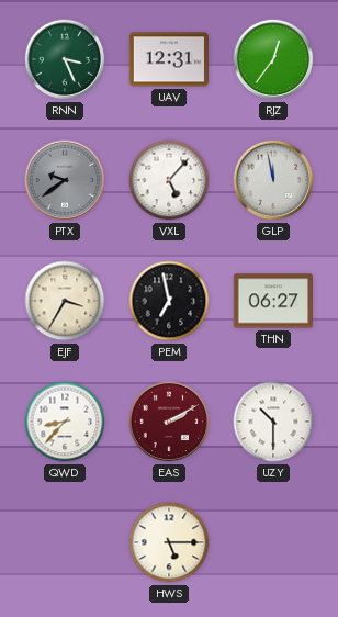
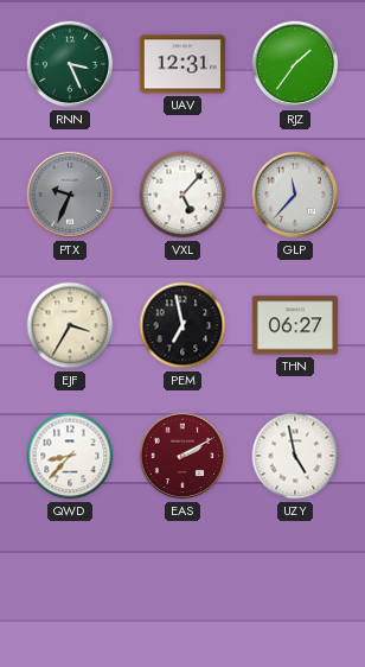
RJZ: 12:36 -> 1:36
PTX: 9:39 -> 9:34
GLP: 11:58 -> 11:37
UZY: 10:30 -> 4:58
HWS: 5:15 -> none
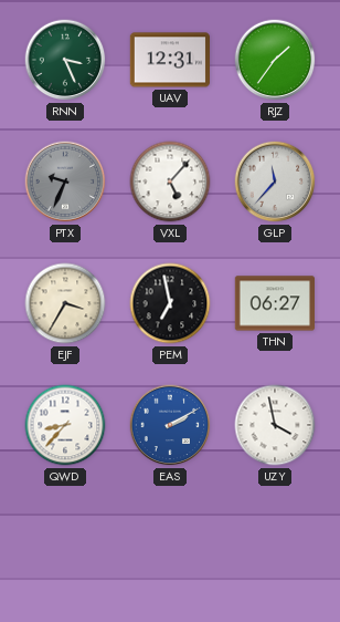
EAS dial: burgundy -> blue
UZY: 4:58 -> 3:58
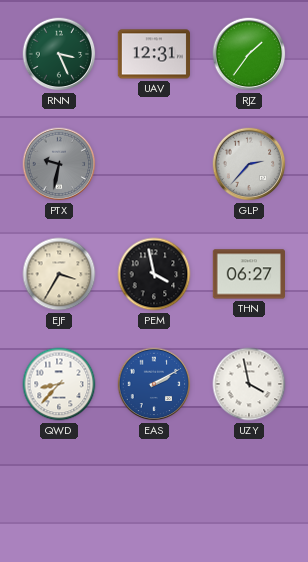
PTX: 9:34 -> 9:32
VXL: 5:07 -> none
GLP: 11:37 -> 2:37
PEM: 6:58 -> 3:58
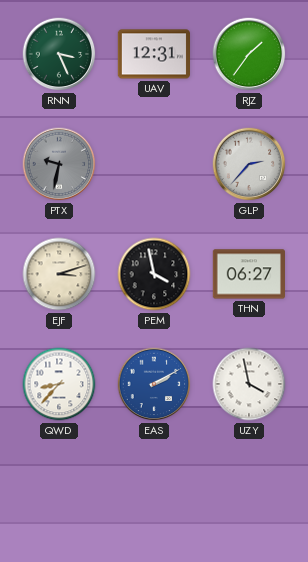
EJF: 3:35 -> 3:12
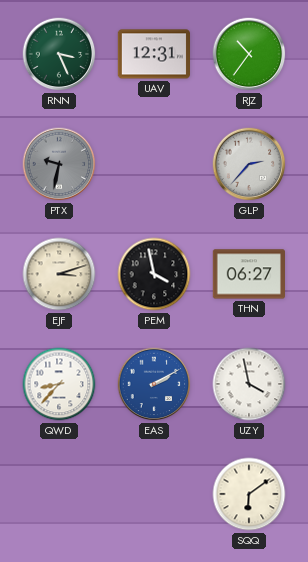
RJZ: 1:36 -> 10:36
SQQ: none -> 6:09
